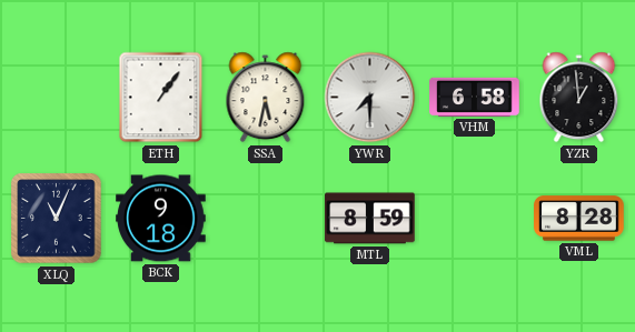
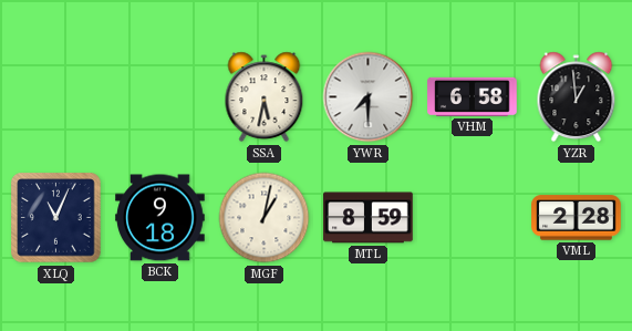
ETH: 1:06 -> none
MGF: none -> 1:02
VML: 8:28 -> 2:28
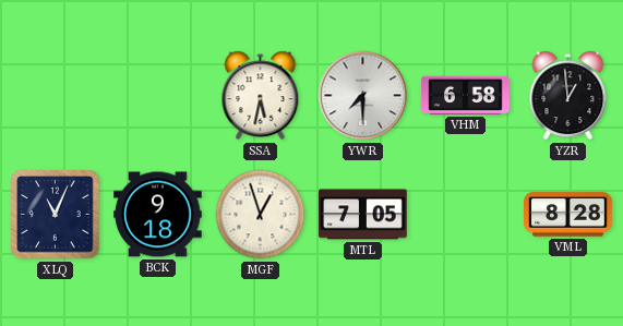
MGF: 1:02 -> 12:57
MTL: 8:59 -> 7:05
VML: 2:28 -> 8:28
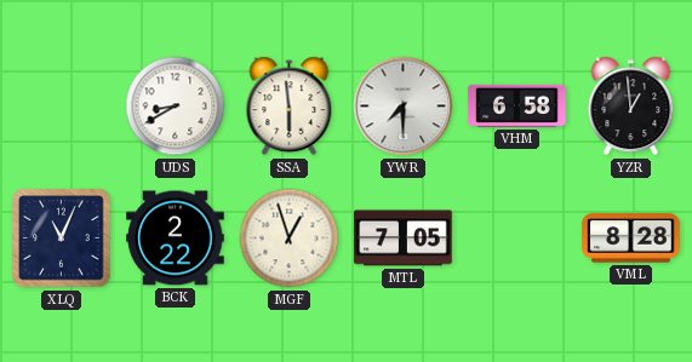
UDS: none -> 8:40
SSA: 5:32 -> 5:59
BCK: 9:18 -> 2:22
